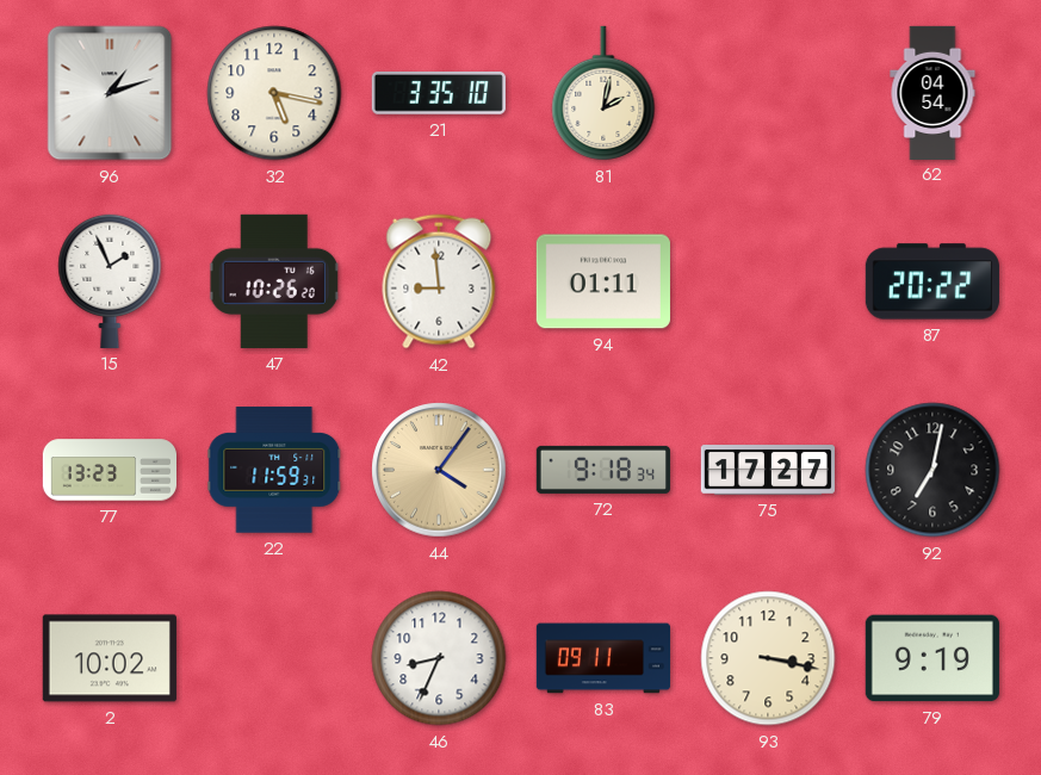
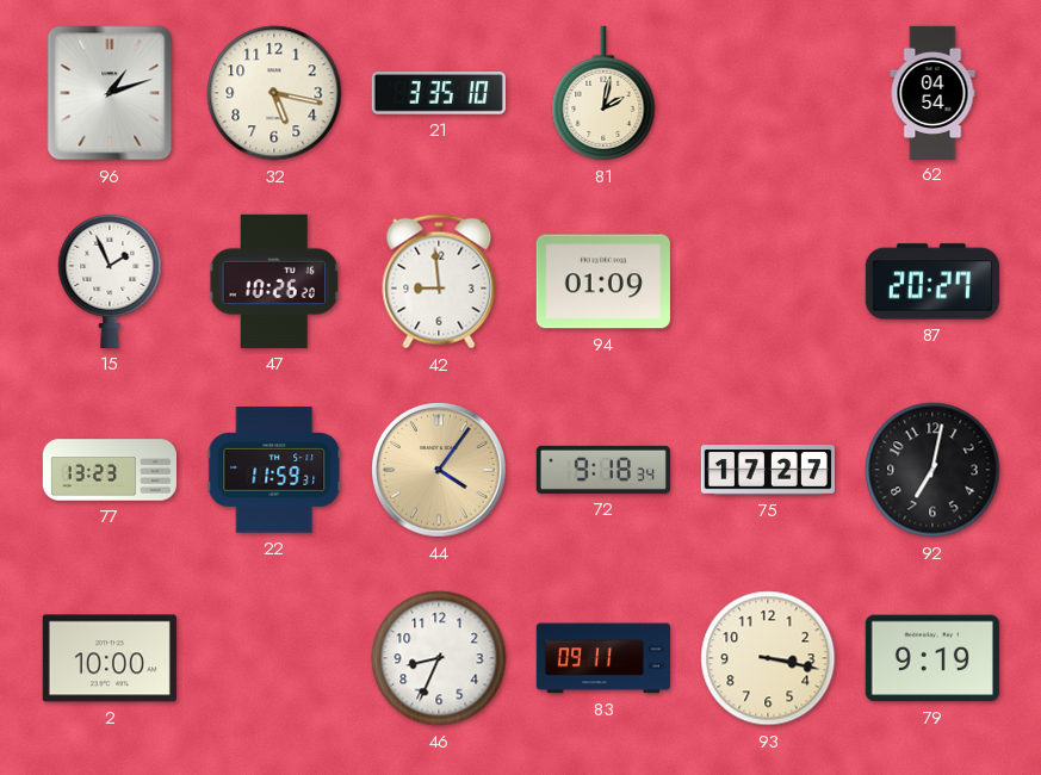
94: 01:11 -> 01:09
87: 20:22 -> 20:27
2: 10:02 -> 10:00
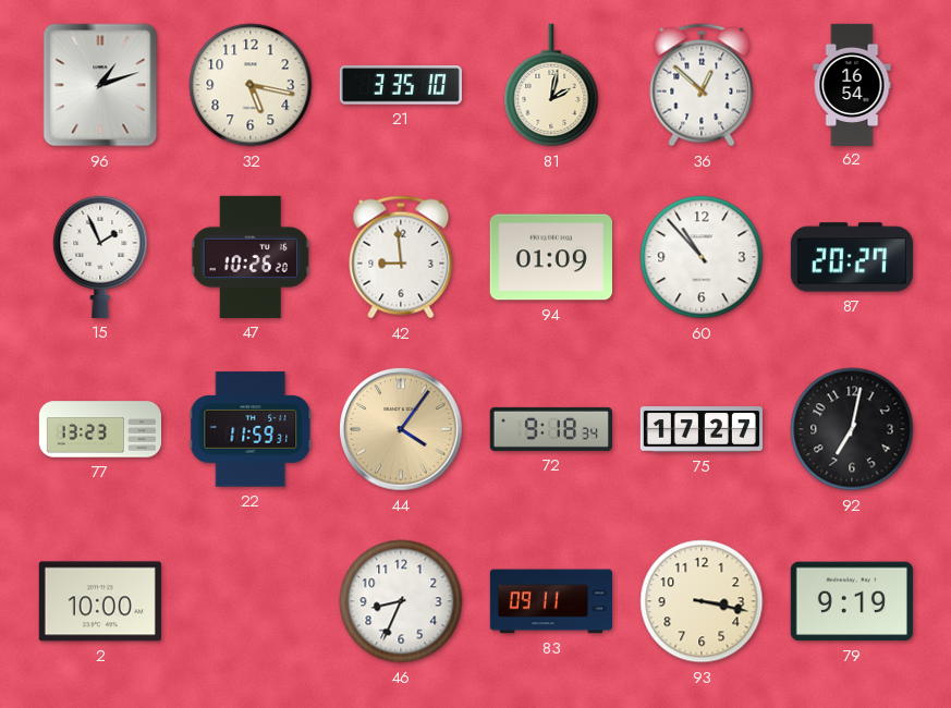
36: none -> 12:52
62: 04:54 -> 16:54
60: none -> 10:53
